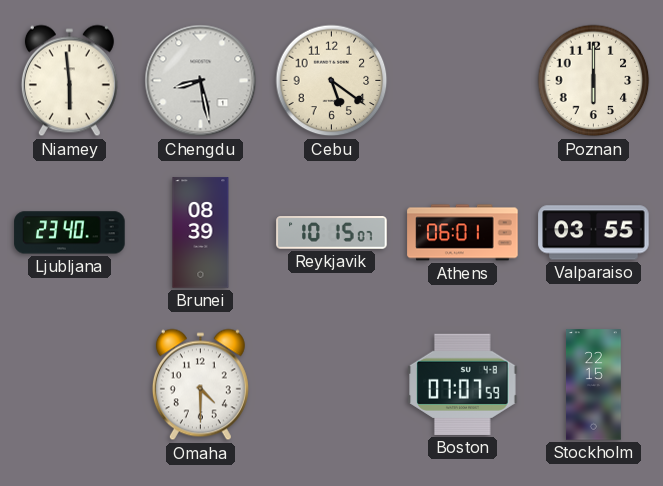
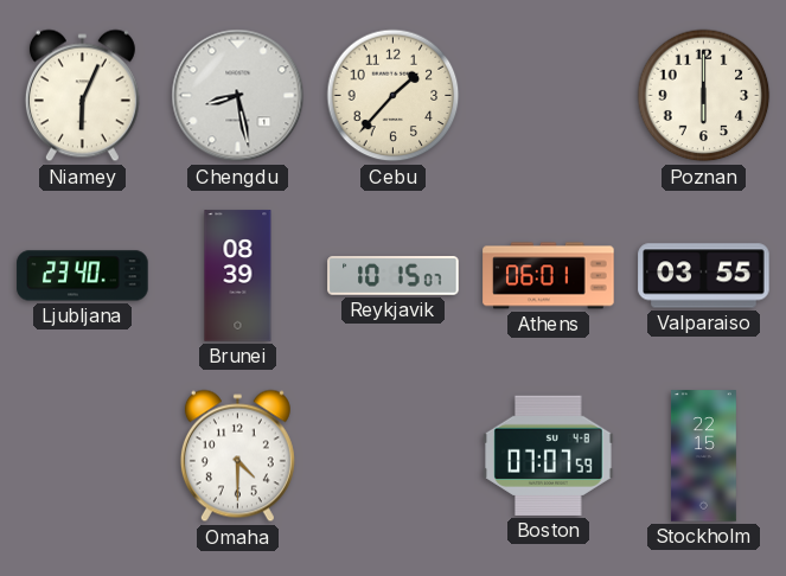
Niamey: 5:59 -> 6:04
Cebu: 5:21 -> 1:37
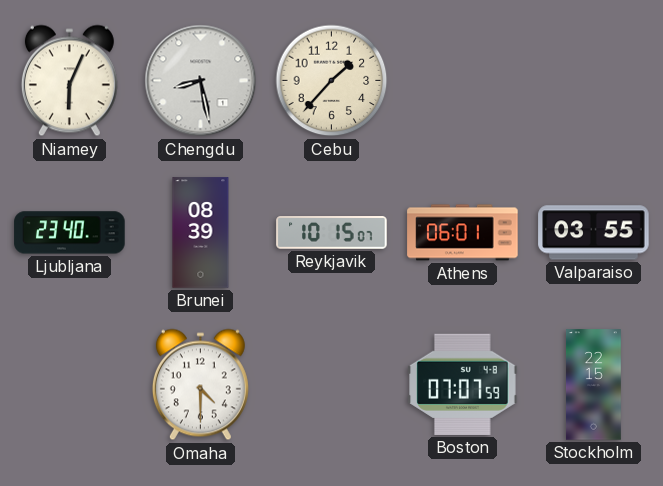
Poznan: 6:00 -> none
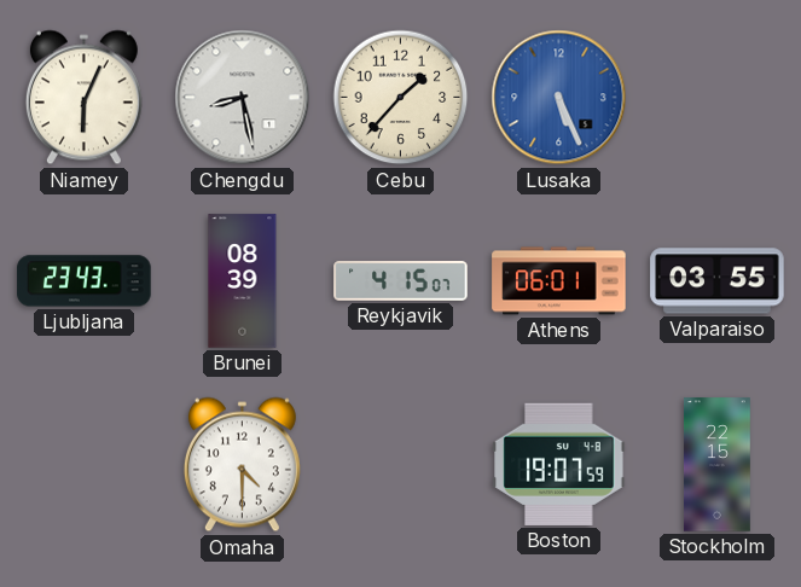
Lusaka: none -> 5:26
Ljubljana: 23:40 -> 23:43
Reykjavik: 10:15 -> 4:15
Boston: 07:07 -> 19:07
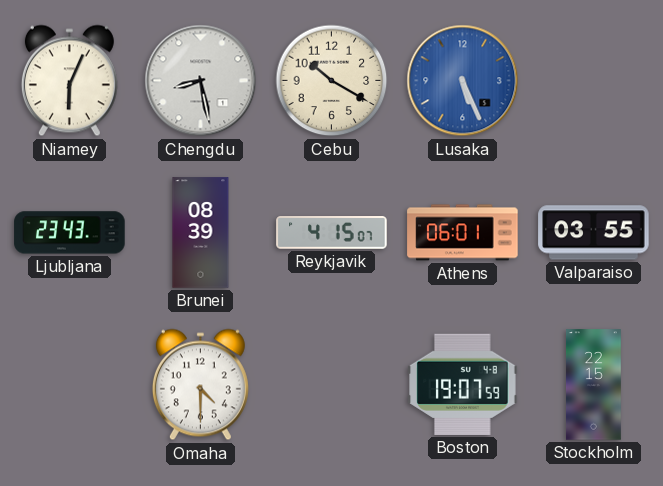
Cebu: 1:37 -> 10:20
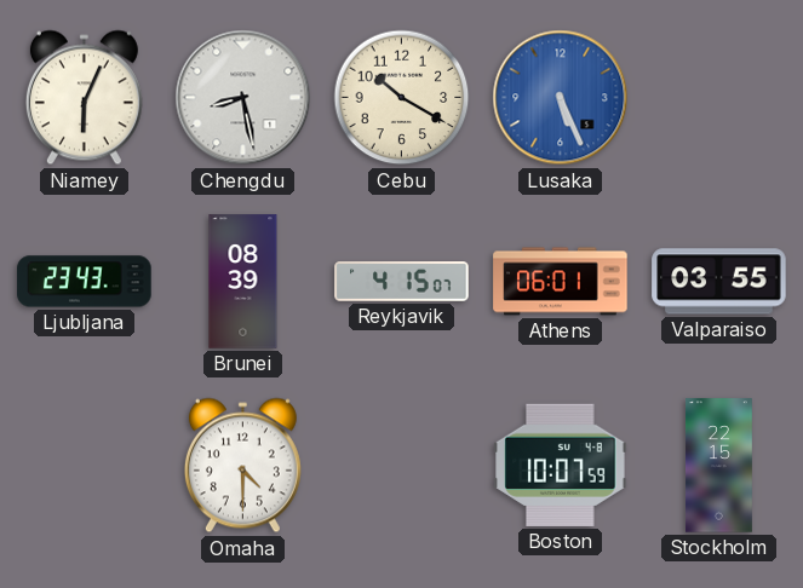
Boston: 19:07 -> 10:07
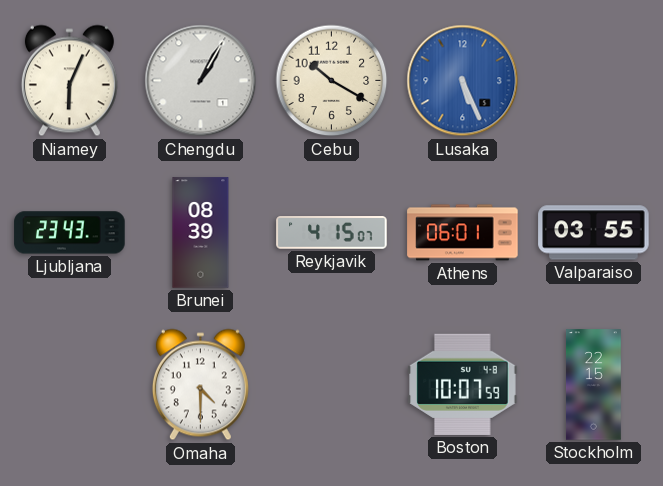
Chengdu: 8:28 -> 1:05
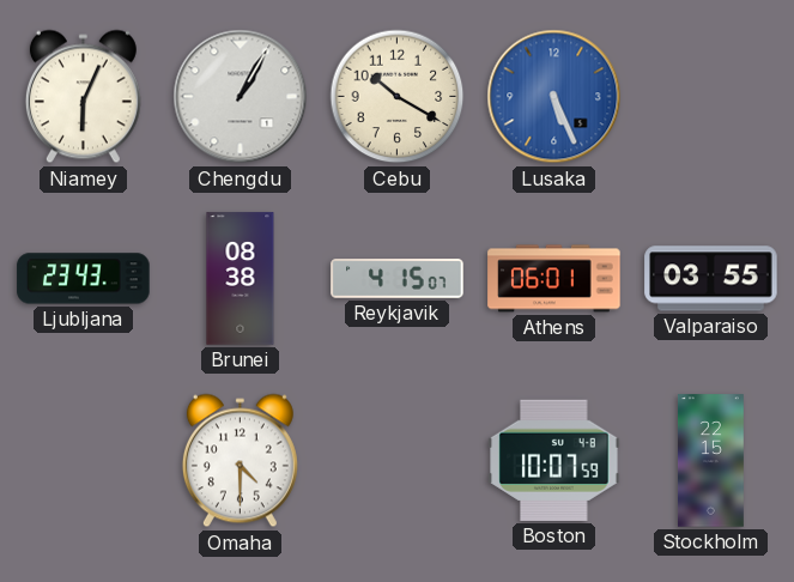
Brunei: 08:39 -> 08:38
